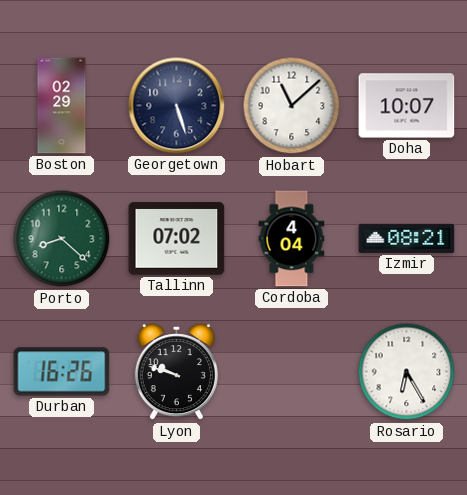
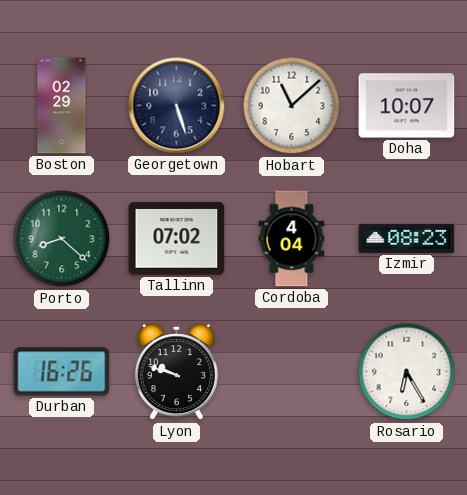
Izmir: 08:21 -> 08:23
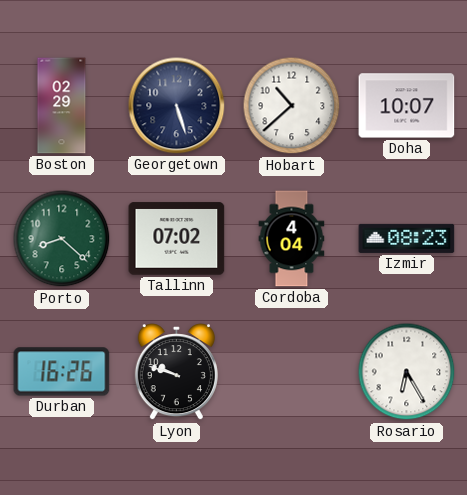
Hobart: 11:08 -> 10:38
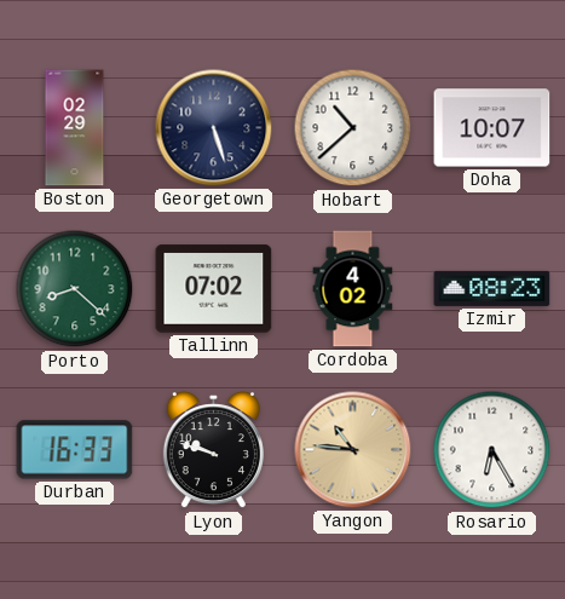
Cordoba: 4:04 -> 4:02
Durban: 16:26 -> 16:33
Yangon: none -> 10:46
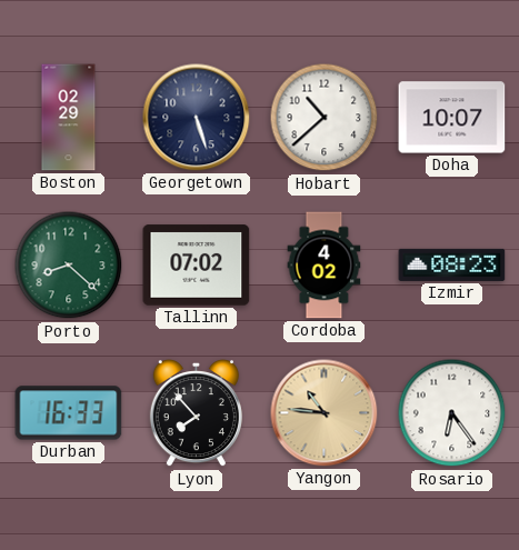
Lyon: 9:48 -> 7:53
Rosario: 6:25 -> 6:24
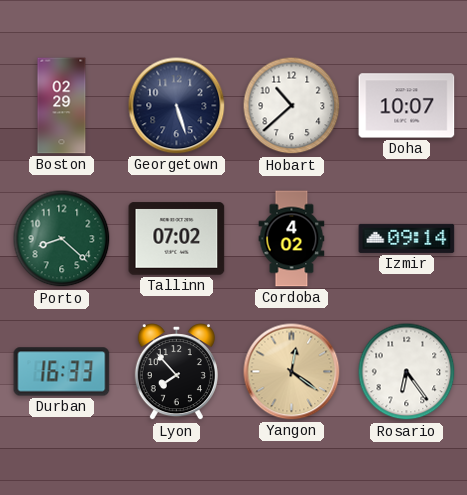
Izmir: 08:23 -> 09:14
Yangon: 10:46 -> 12:21
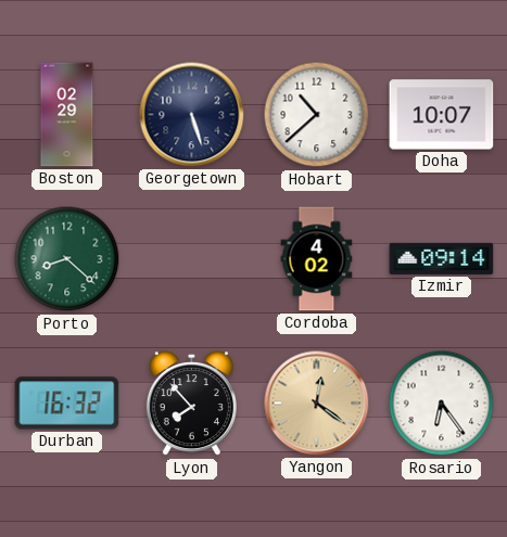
Tallinn: 07:02 -> none
Durban: 16:33 -> 16:32
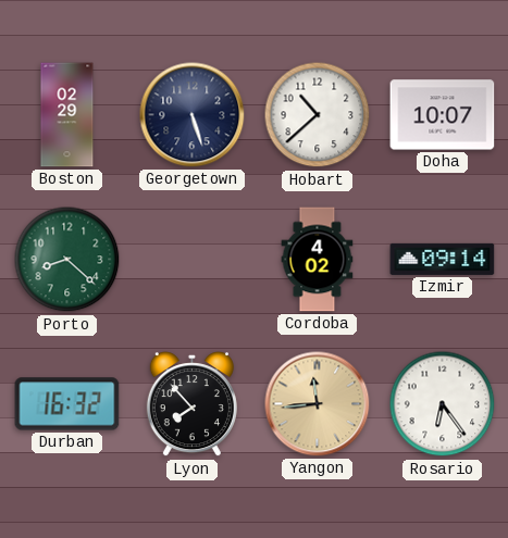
Yangon: 12:21 -> 11:44
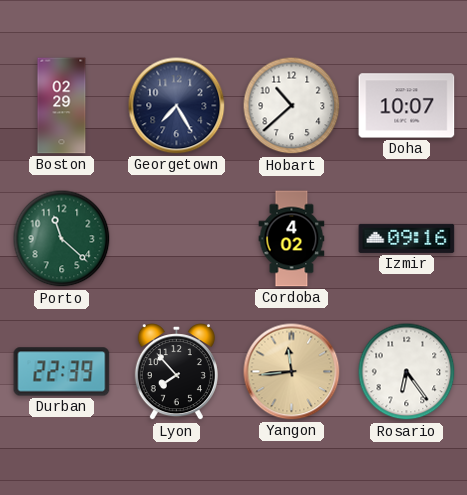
Georgetown: 5:27 -> 7:25
Porto: 8:22 -> 11:22
Izmir: 09:14 -> 09:16
Durban: 16:32 -> 22:39
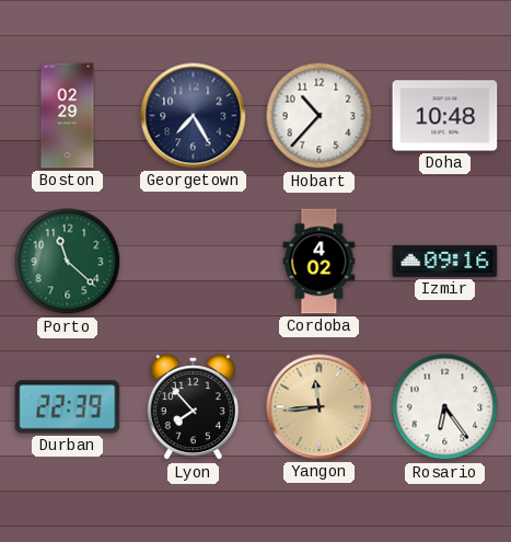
Hobart: 10:38 -> 10:37
Doha: 10:07 -> 10:48
